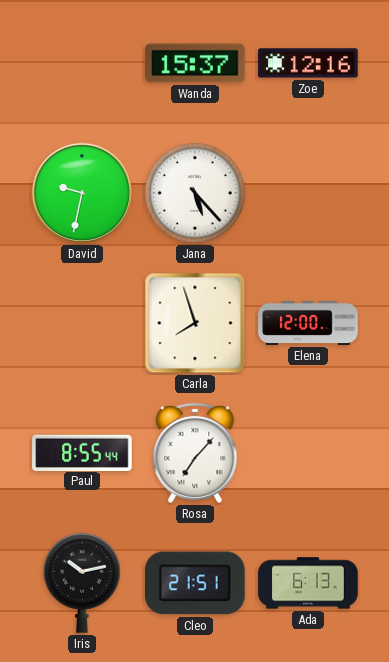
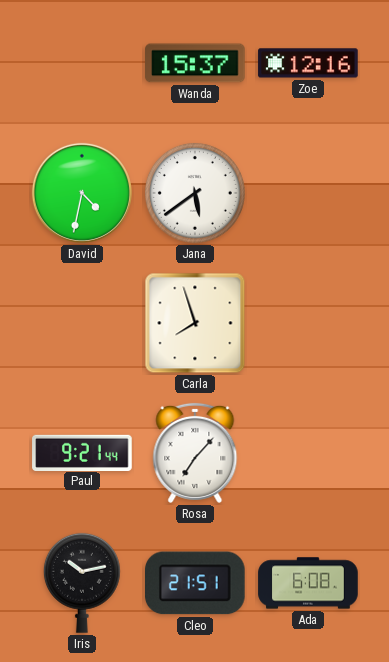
David: 9:32 -> 4:32
Jana: 5:23 -> 5:39
Elena: 12:00 -> none
Paul: 8:55 -> 9:21
Ada: 6:13 -> 6:08
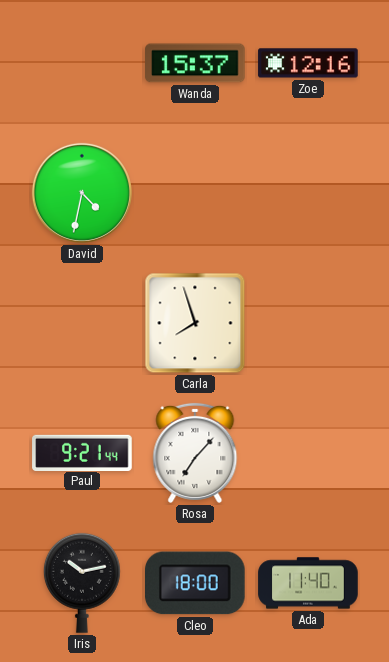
Jana: 5:39 -> none
Cleo: 21:51 -> 18:00
Ada: 6:08 -> 11:40
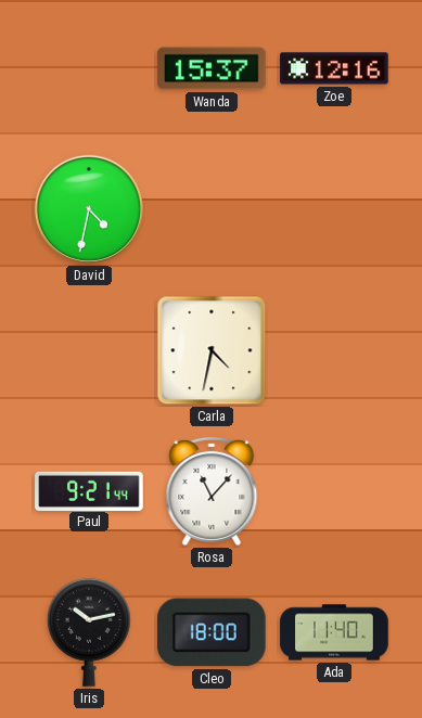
Carla: 7:57 -> 4:32
Rosa: 7:07 -> 11:07
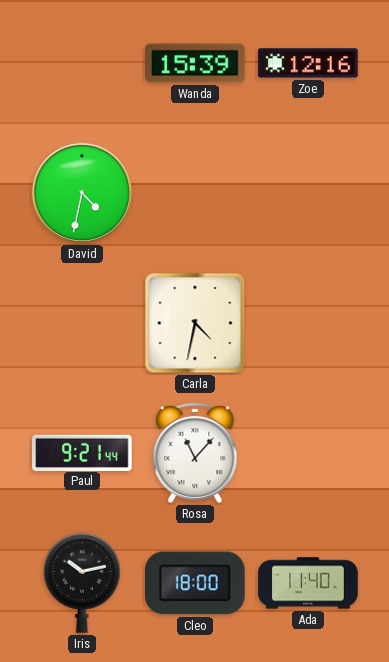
Wanda: 15:37 -> 15:39
